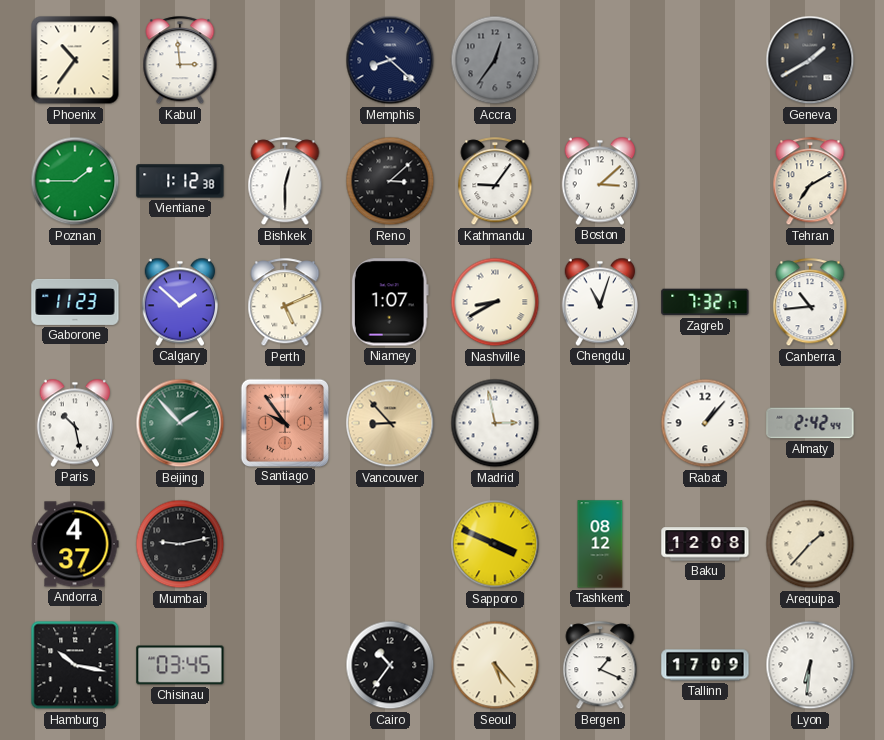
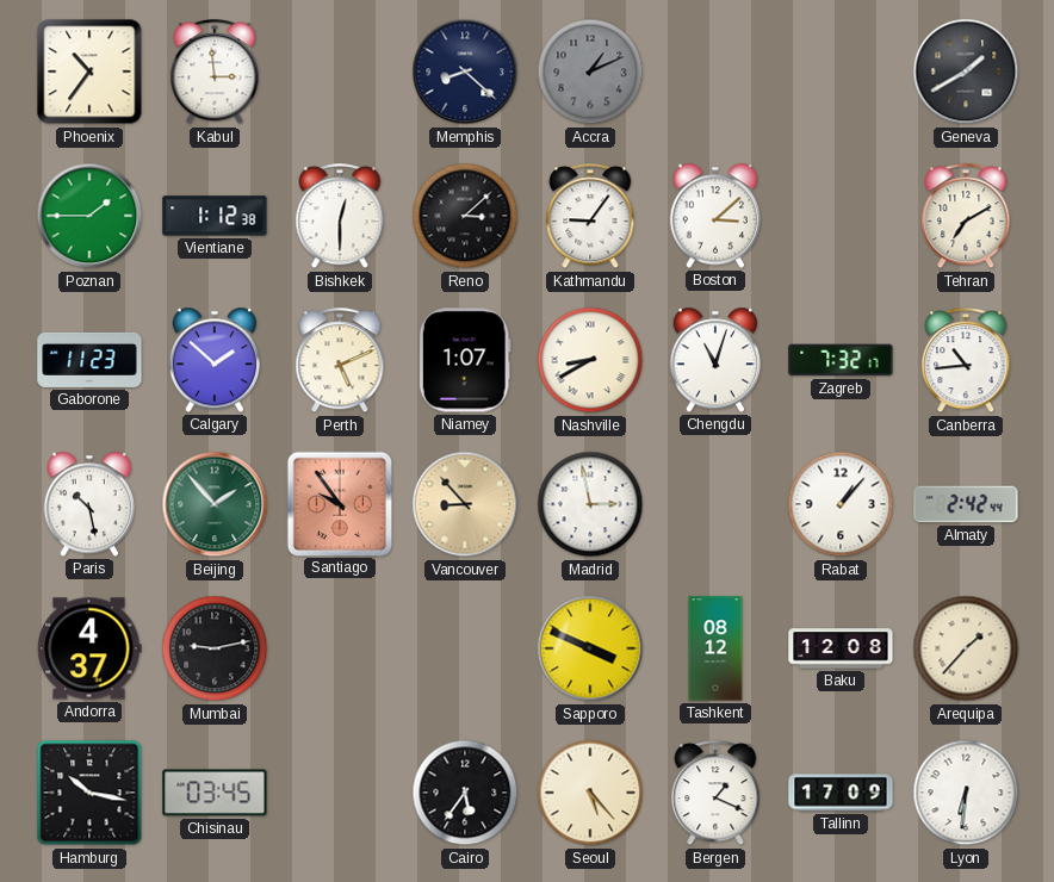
Accra: 12:36 -> 1:11
Cairo: 10:36 -> 5:36
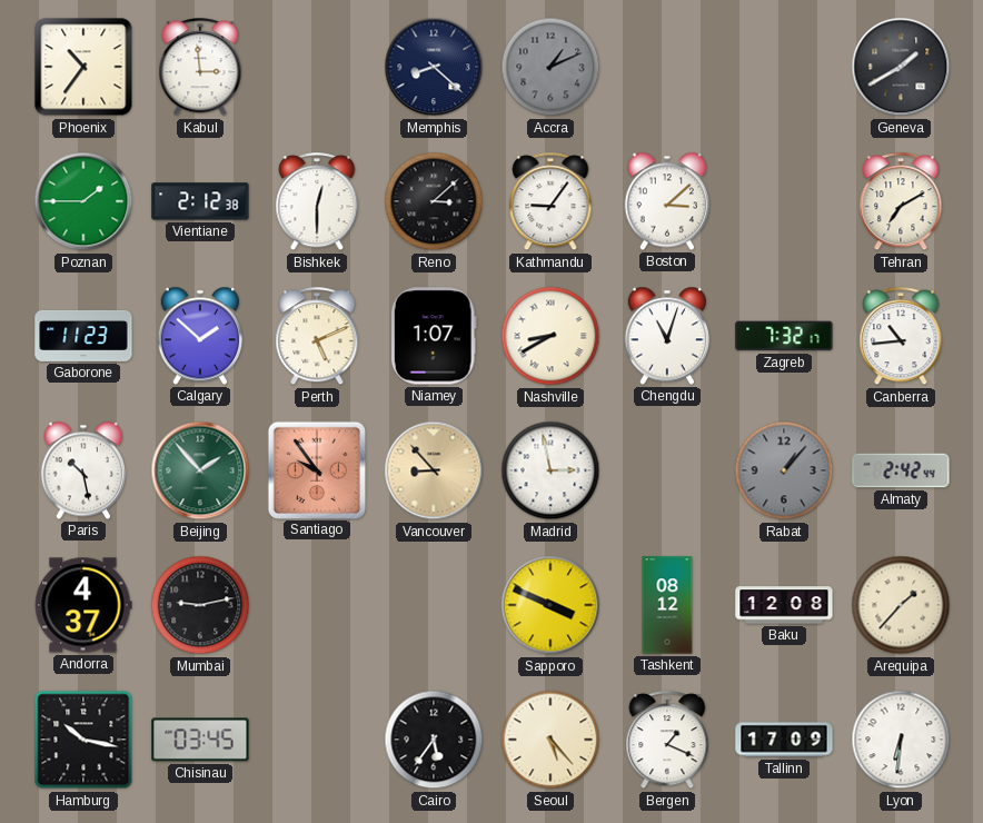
Vientiane: 1:12 -> 2:12
Rabat dial: white -> grey
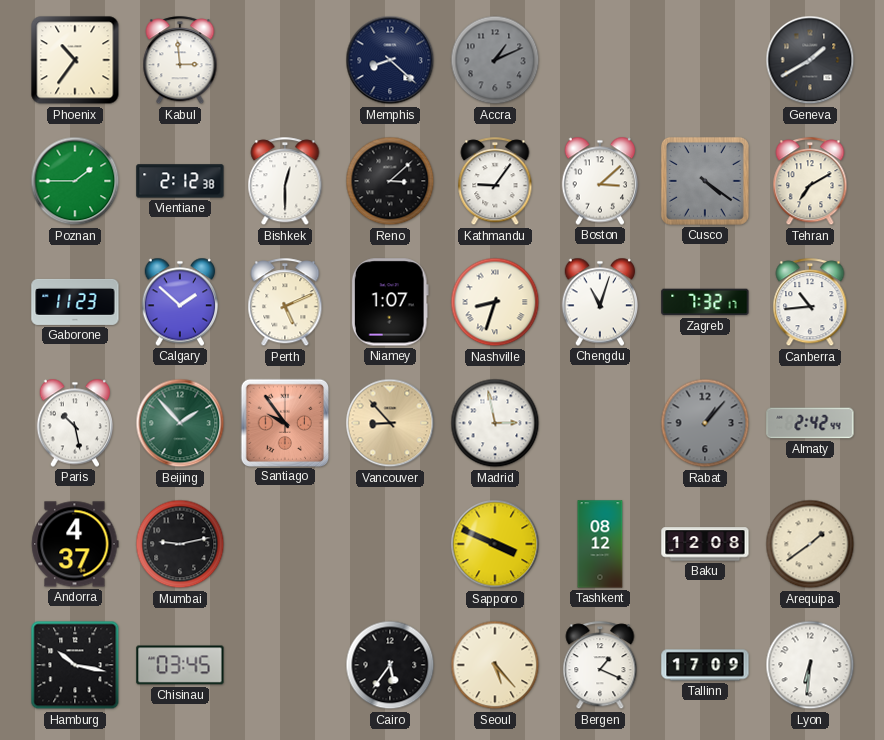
Cusco: none -> 4:21
Nashville: 8:40 -> 8:33
Arequipa: 1:37 -> 1:39
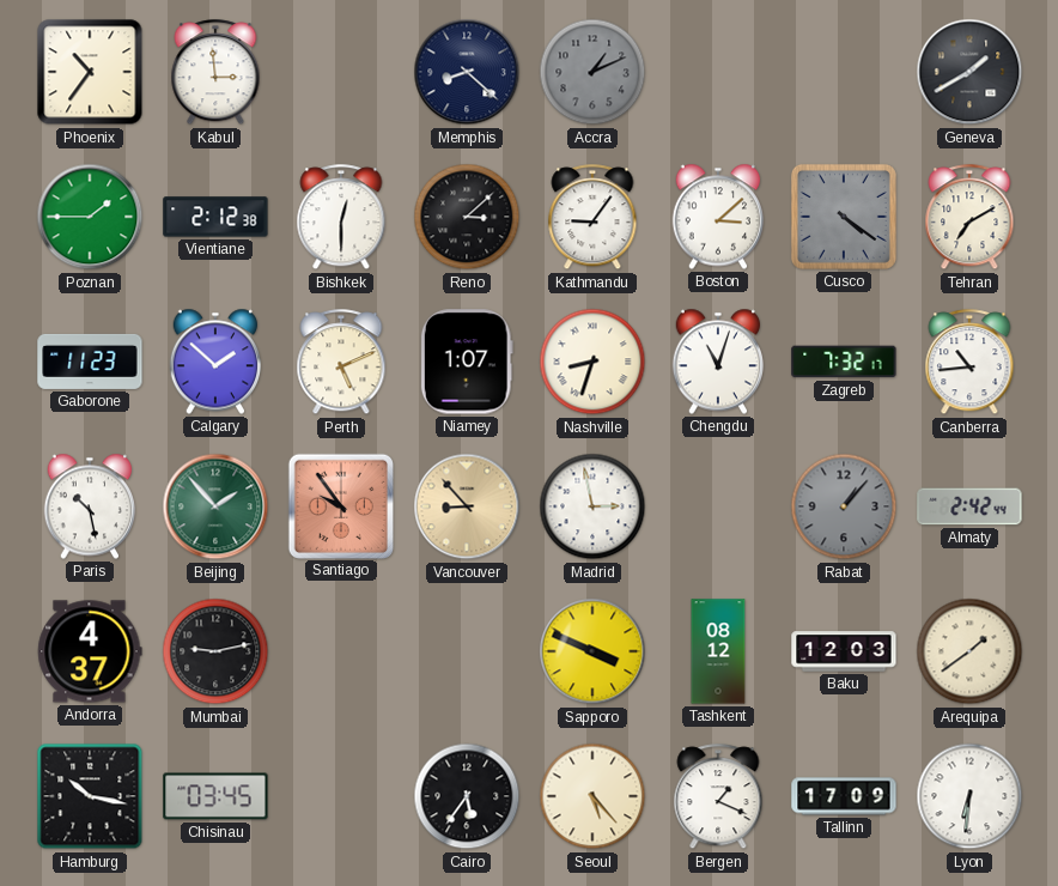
Baku: 12:08 -> 12:03
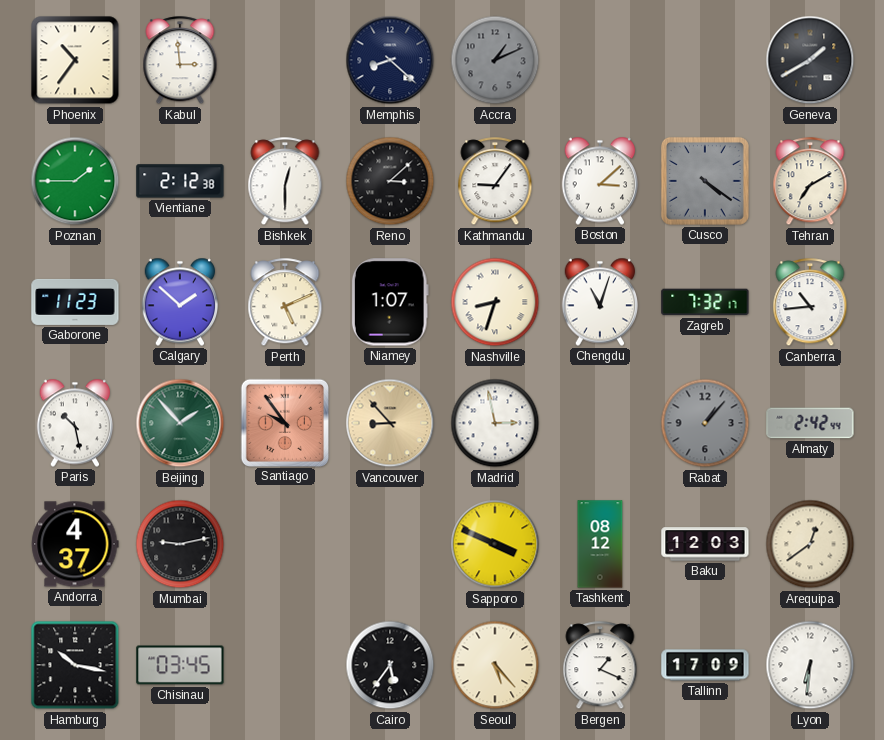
Arequipa: 1:39 -> 12:39
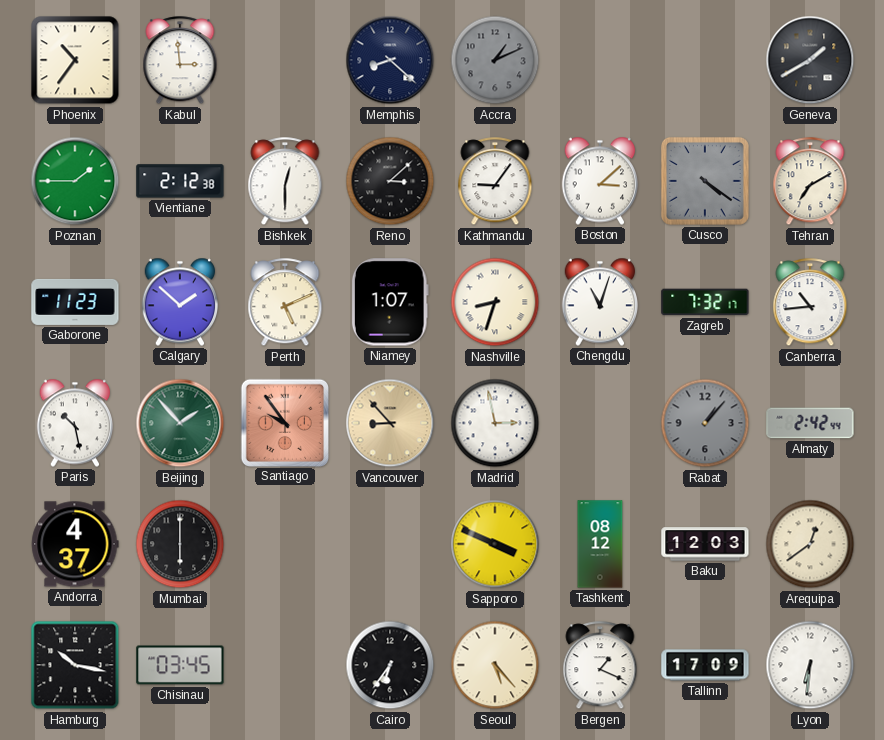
Mumbai: 9:13 -> 6:00
Cairo: 5:36 -> 6:36
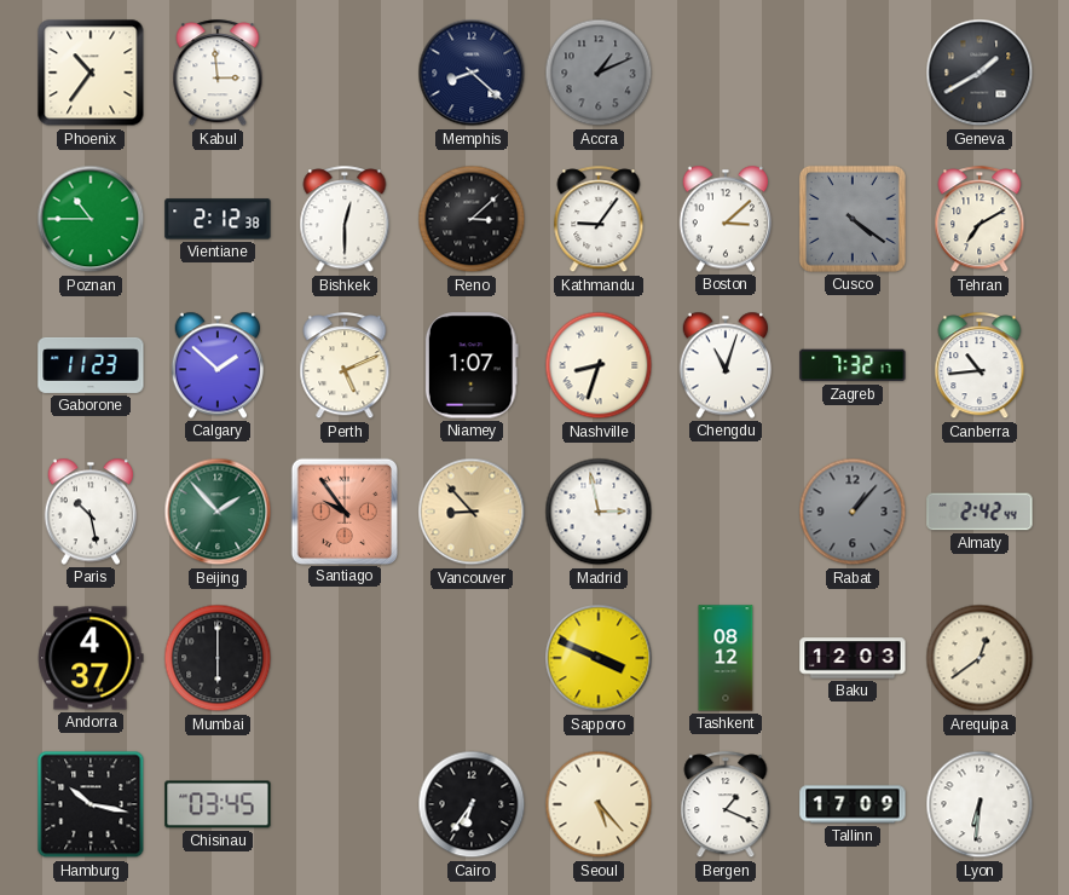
Poznan: 1:45 -> 10:45
